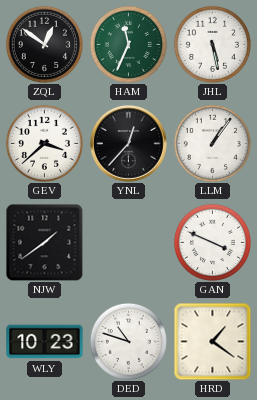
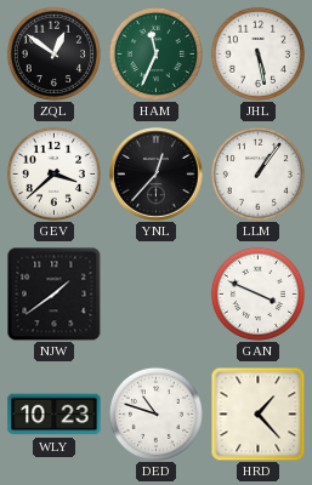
HRD: 1:21 -> 1:23
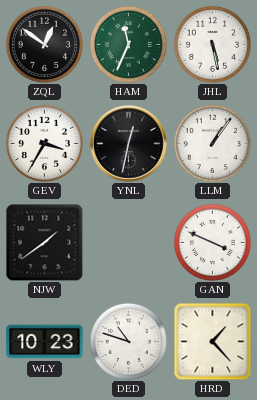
GEV: 3:38 -> 3:35
YNL: 12:37 -> 12:32
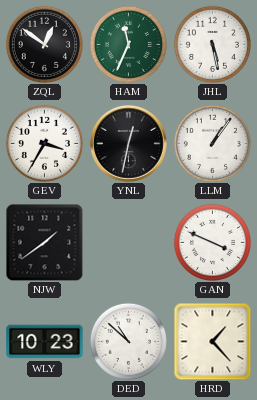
DED: 10:48 -> 10:52
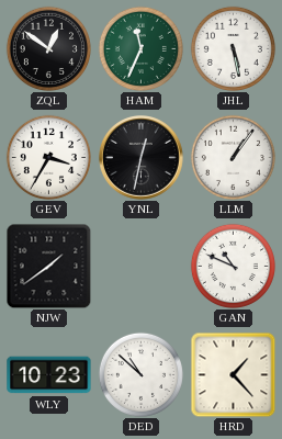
GAN: 3:49 -> 10:49
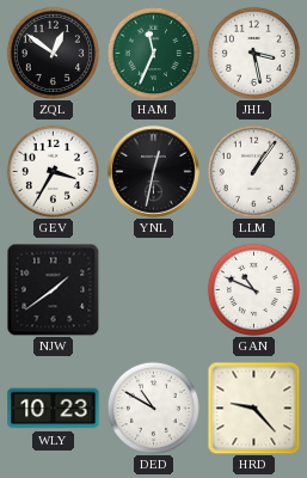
JHL: 5:28 -> 3:28
DED: 10:52 -> 10:50
HRD: 1:23 -> 9:23
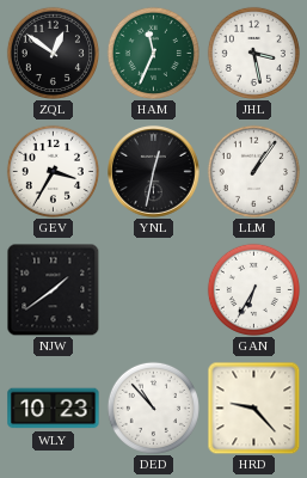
GAN: 10:49 -> 6:35
DED: 10:50 -> 10:53
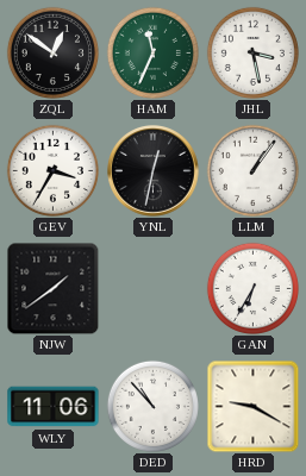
WLY: 10:23 -> 11:06
HRD: 9:23 -> 9:20
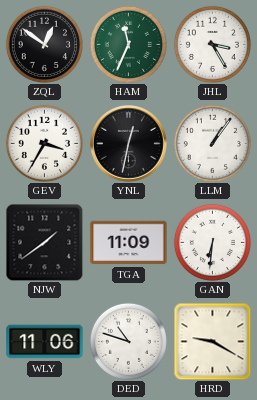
JHL: 3:28 -> 3:25
TGA: none -> 11:09
GAN: 6:35 -> 6:31
DED: 10:53 -> 10:48
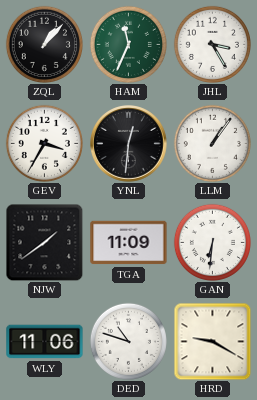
ZQL: 12:51 -> 1:07
YNL: 12:32 -> 12:31
